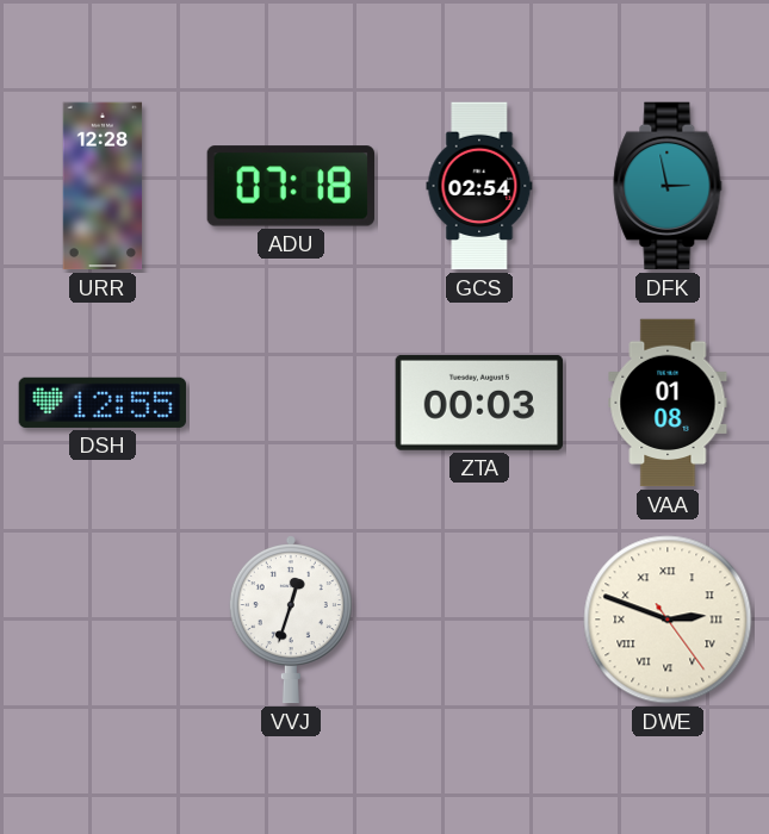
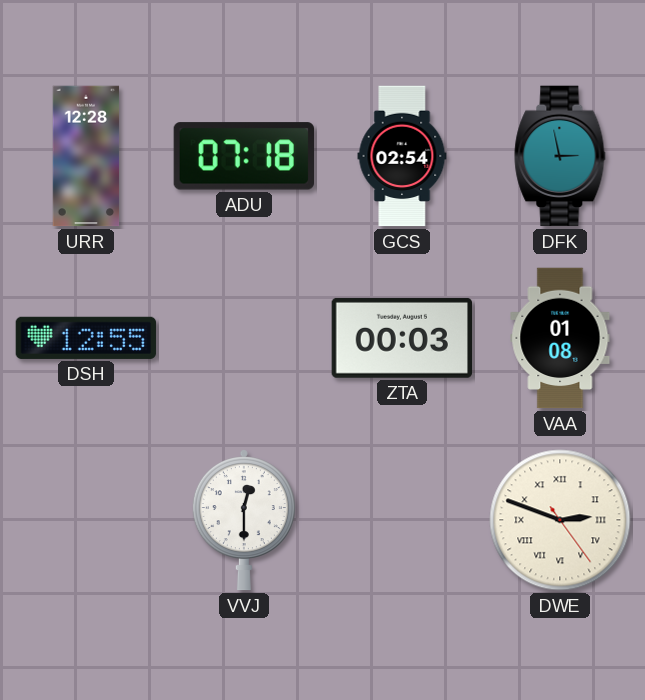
VVJ: 12:33 -> 12:30
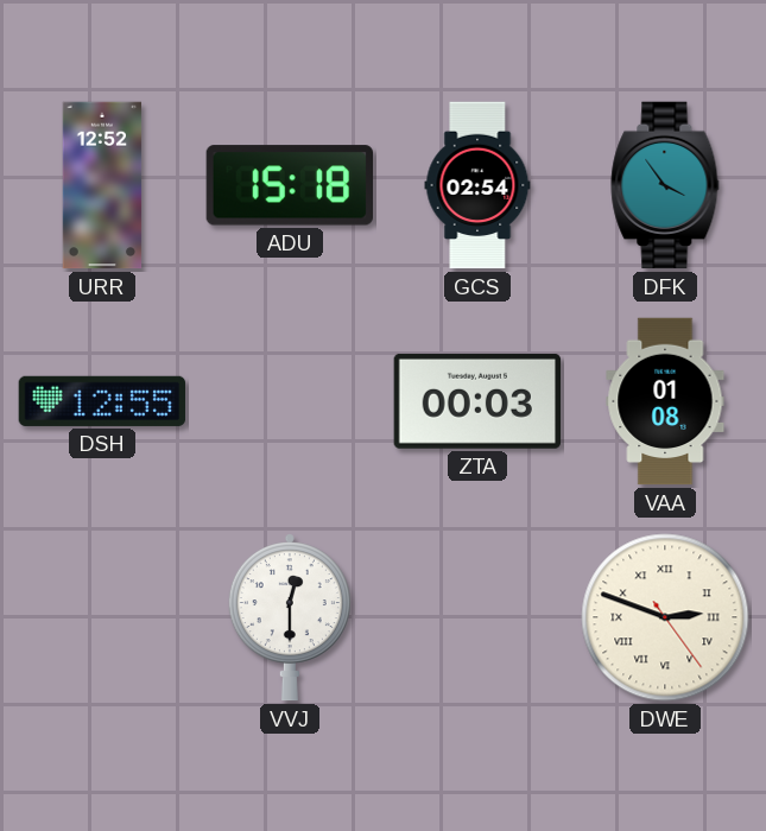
URR: 12:28 -> 12:52
ADU: 07:18 -> 15:18
DFK: 2:58 -> 3:54
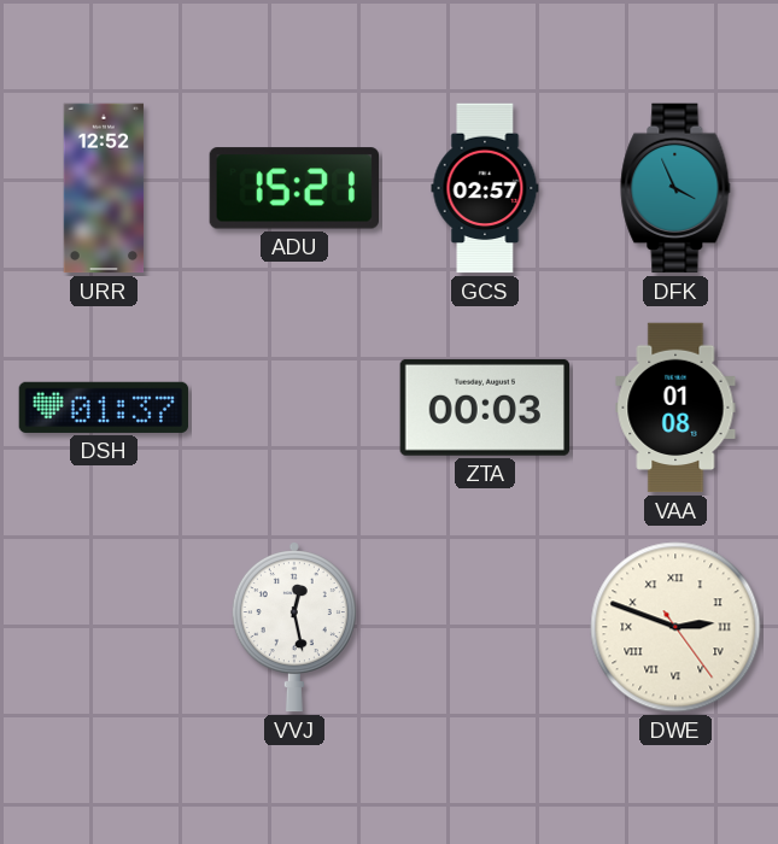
ADU: 15:18 -> 15:21
GCS: 02:54 -> 02:57
DFK: 3:54 -> 3:56
DSH: 12:55 -> 01:37
VVJ: 12:30 -> 12:28
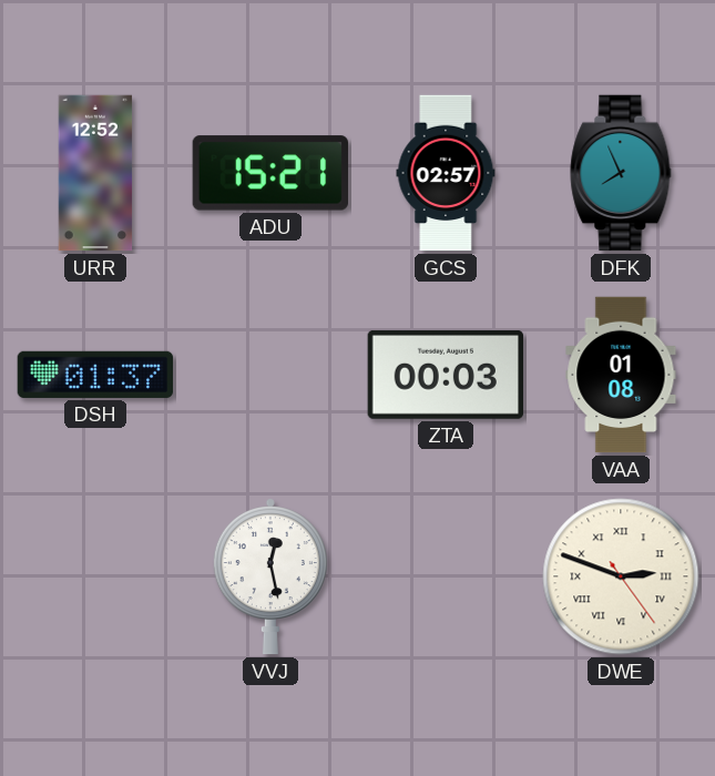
DFK: 3:56 -> 7:56
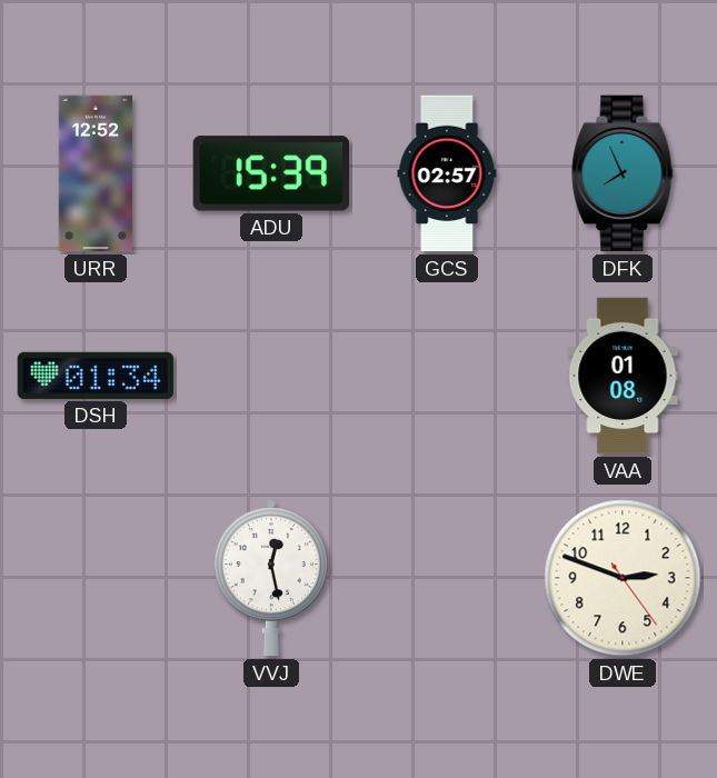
ADU: 15:21 -> 15:39
DSH: 01:37 -> 01:34
ZTA: 00:03 -> none
DWE numerals: Roman -> Arabic
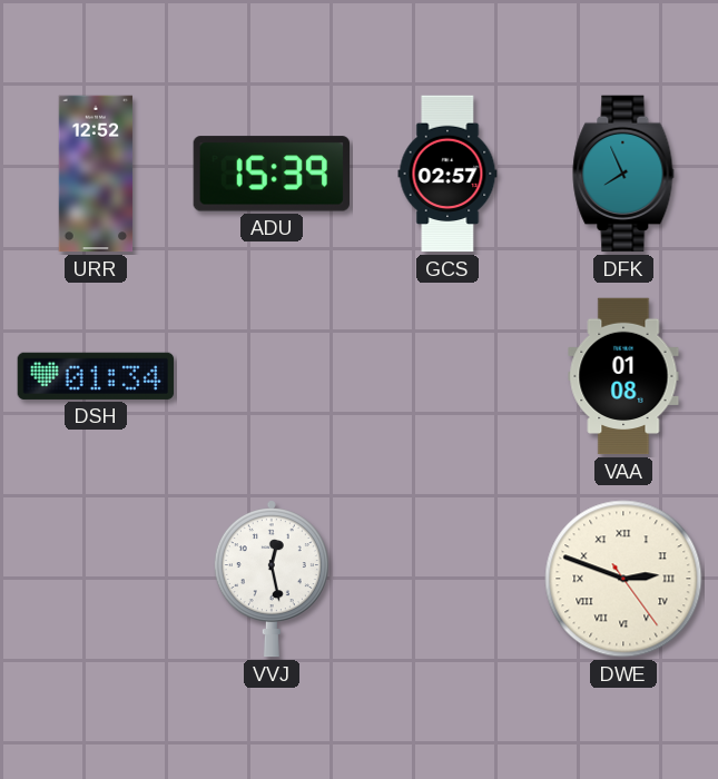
DWE numerals: Arabic -> Roman
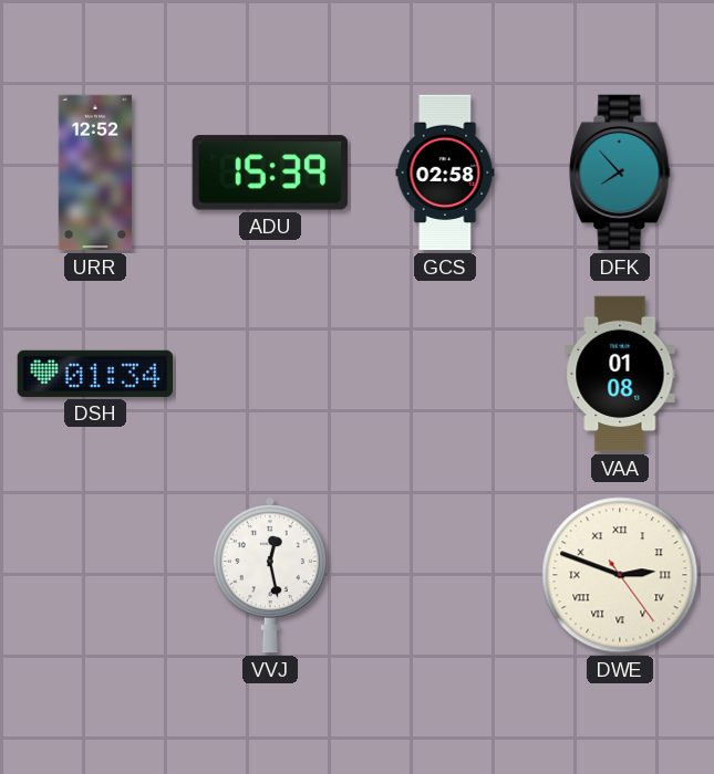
GCS: 02:57 -> 02:58
DFK: 7:56 -> 7:53
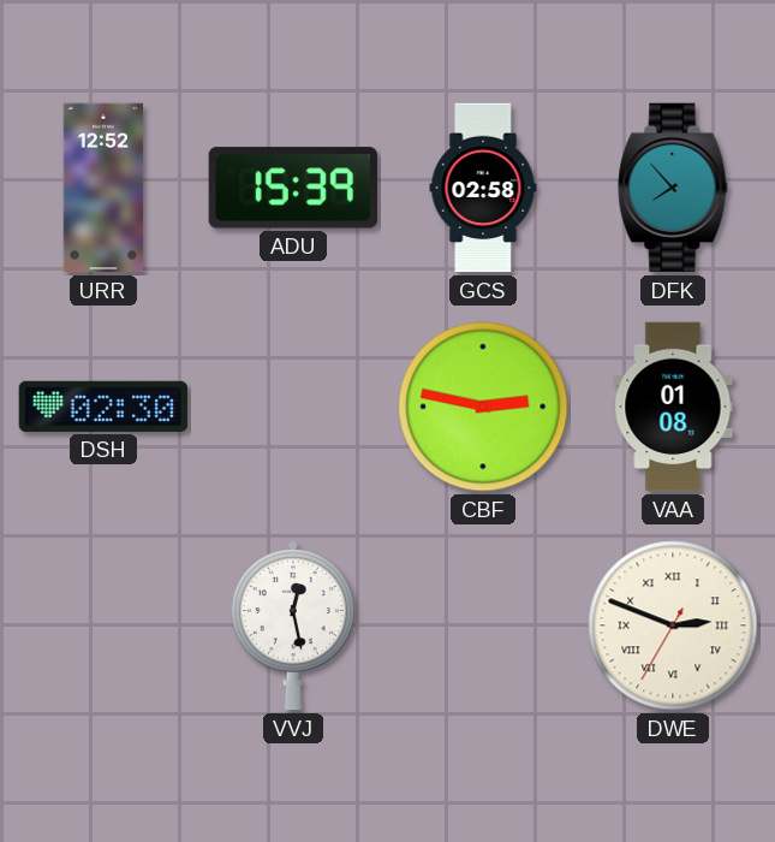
DSH: 01:34 -> 02:30
CBF: none -> 2:47
DWE: 2:48:24 -> 2:48:35
